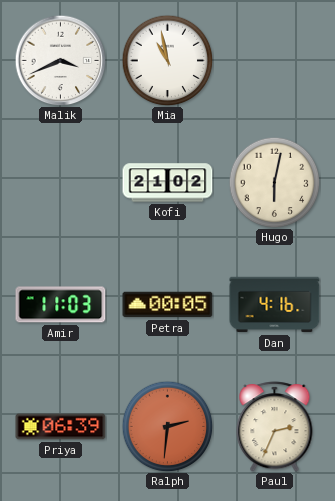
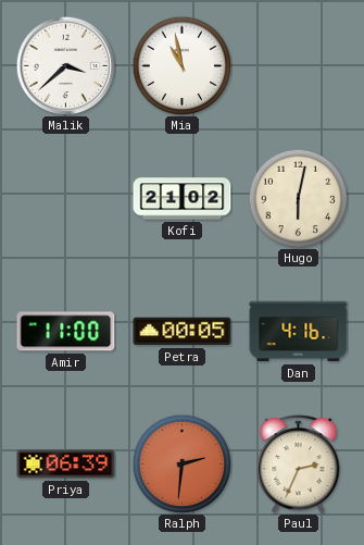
Malik: 3:41 -> 3:38
Amir: 11:03 -> 11:00
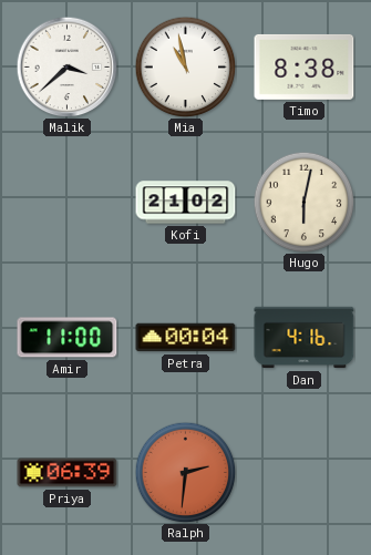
Timo: none -> 8:38
Petra: 00:05 -> 00:04
Paul: 2:34 -> none
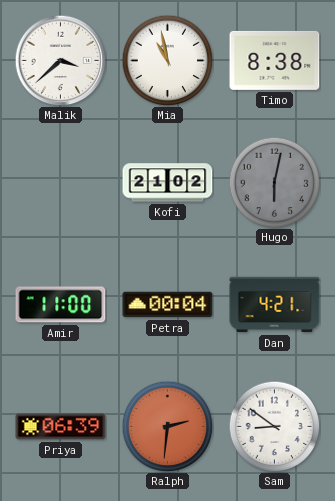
Hugo dial: cream -> grey
Dan: 4:16 -> 4:21
Sam: none -> 8:51
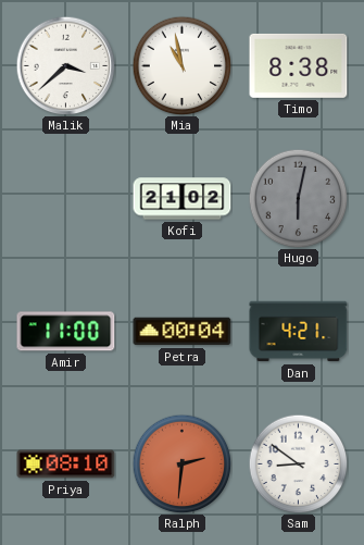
Priya: 06:39 -> 08:10
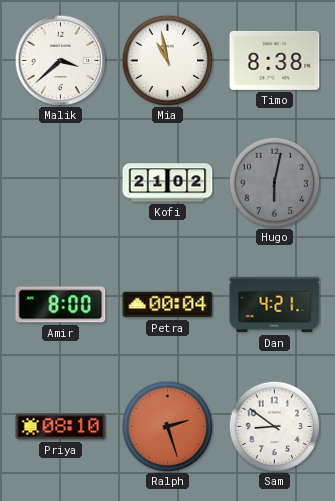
Amir: 11:00 -> 8:00
Ralph: 2:31 -> 2:27
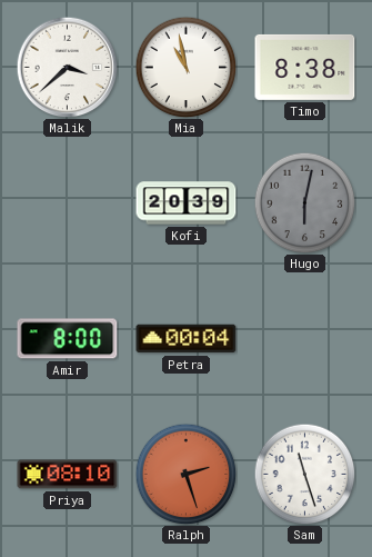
Kofi: 21:02 -> 20:39
Dan: 4:21 -> none
Sam: 8:51 -> 11:27
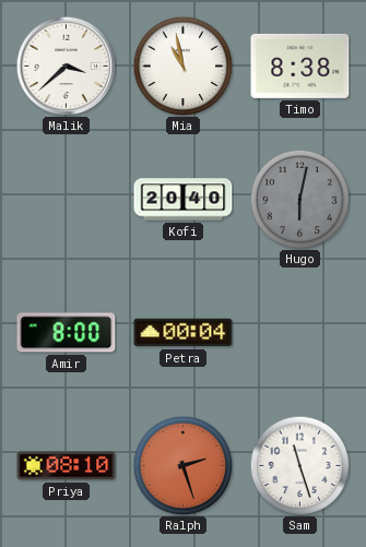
Kofi: 20:39 -> 20:40
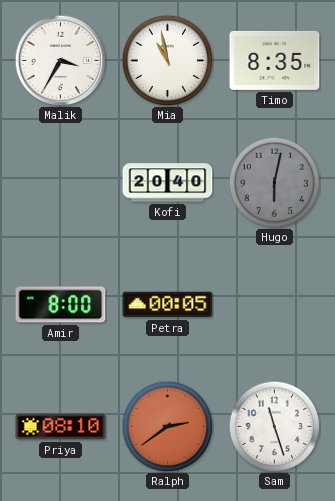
Malik: 3:38 -> 3:35
Timo: 8:38 -> 8:35
Petra: 00:04 -> 00:05
Ralph: 2:27 -> 2:39
